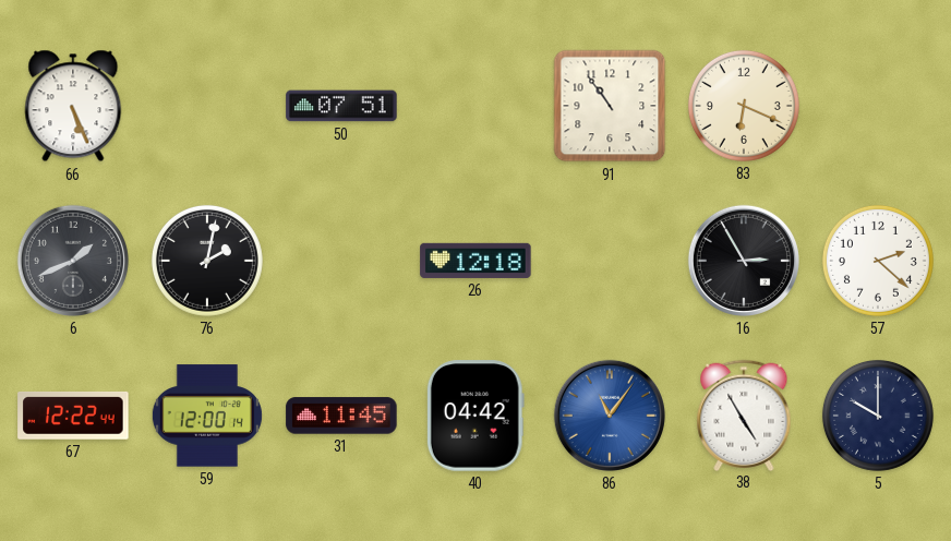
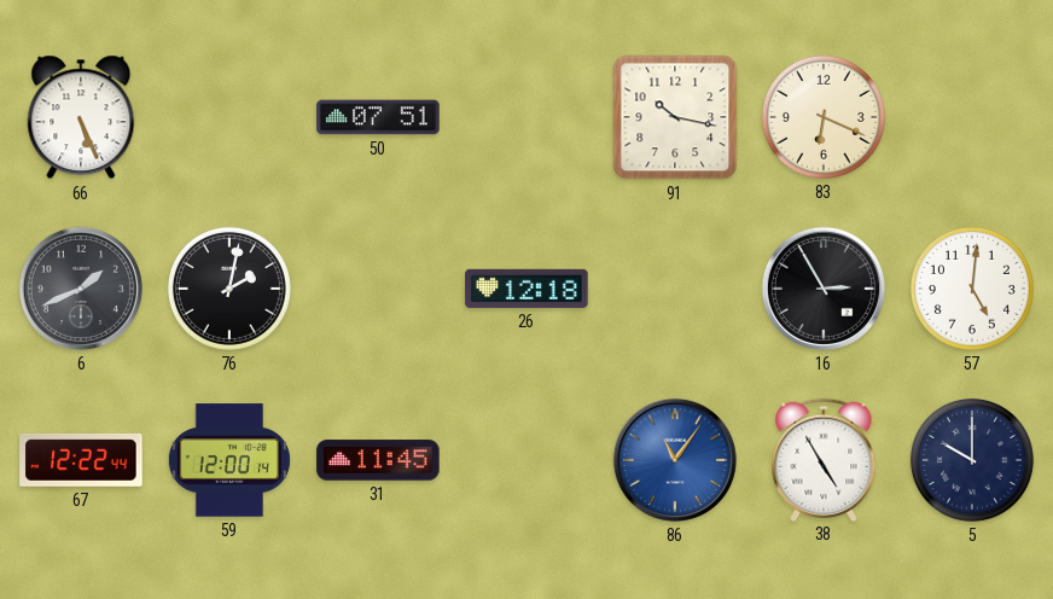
91: 10:54 -> 10:17
57: 2:22 -> 5:01
40: 04:42 -> none
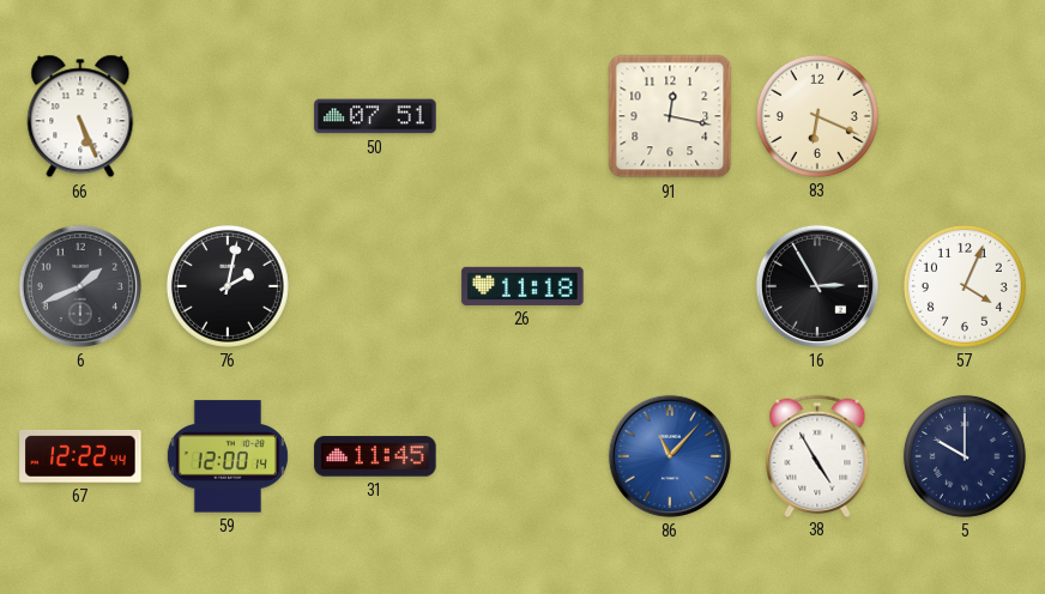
91: 10:17 -> 12:17
26: 12:18 -> 11:18
57: 5:01 -> 4:04
86: 11:06 -> 11:07
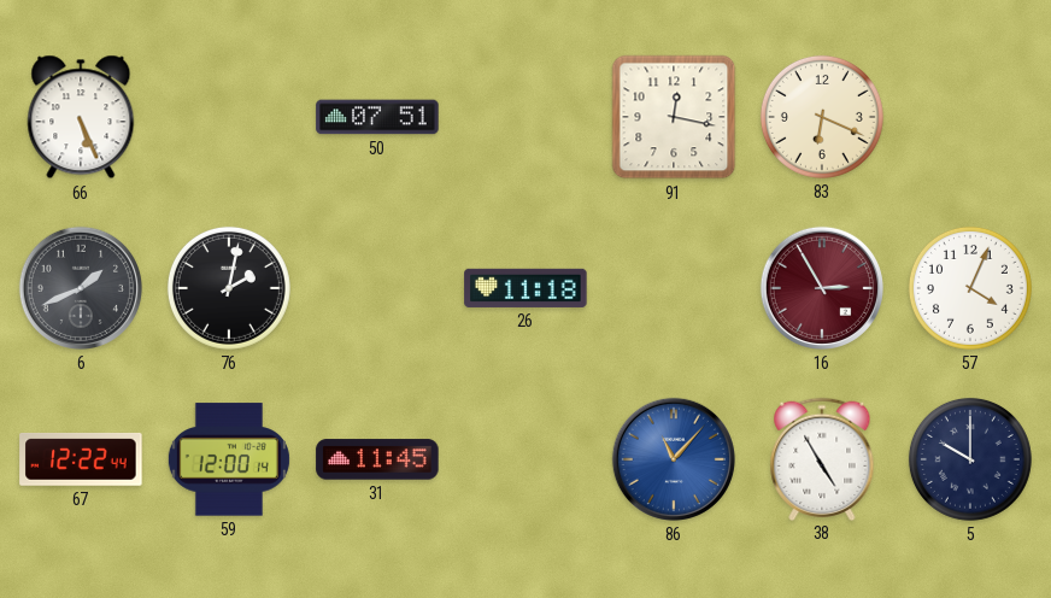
16 dial: black -> burgundy
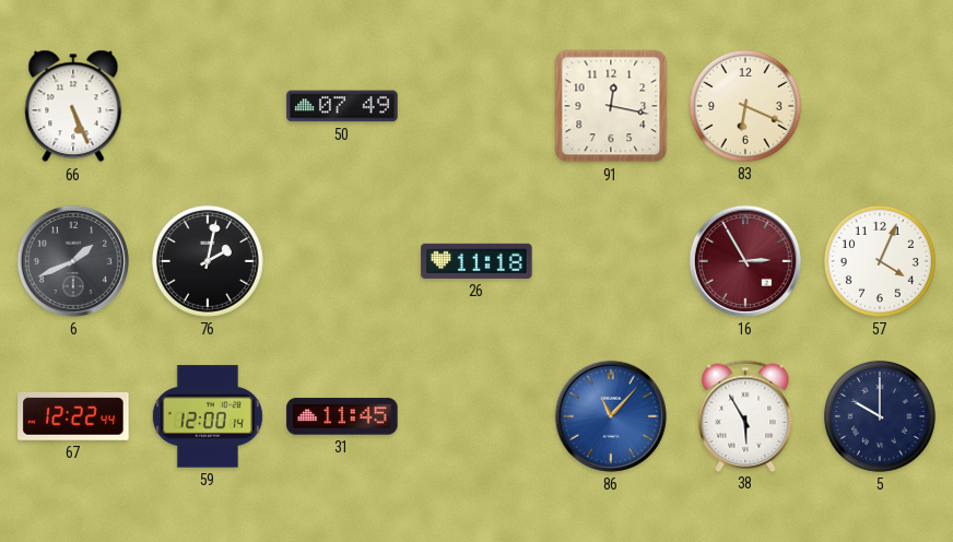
50: 07:51 -> 07:49
38: 4:55 -> 5:55
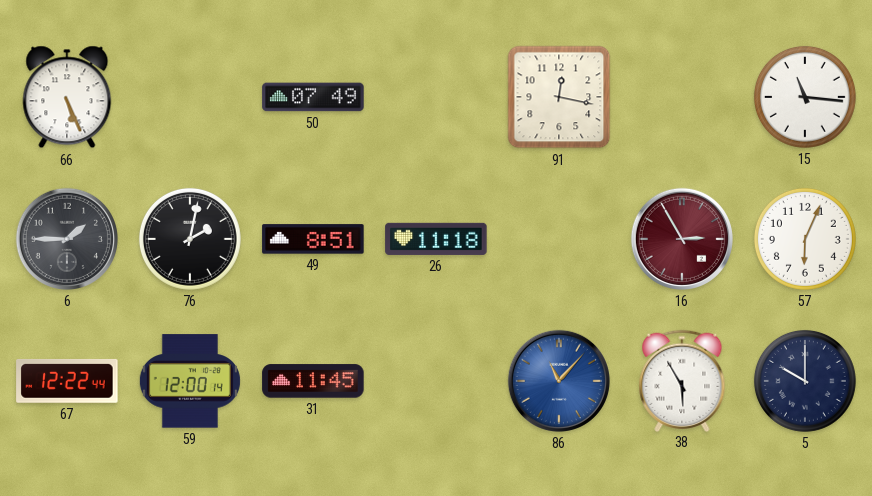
83: 6:19 -> none
15: none -> 11:16
6: 1:41 -> 1:45
49: none -> 8:51
57: 4:04 -> 6:04
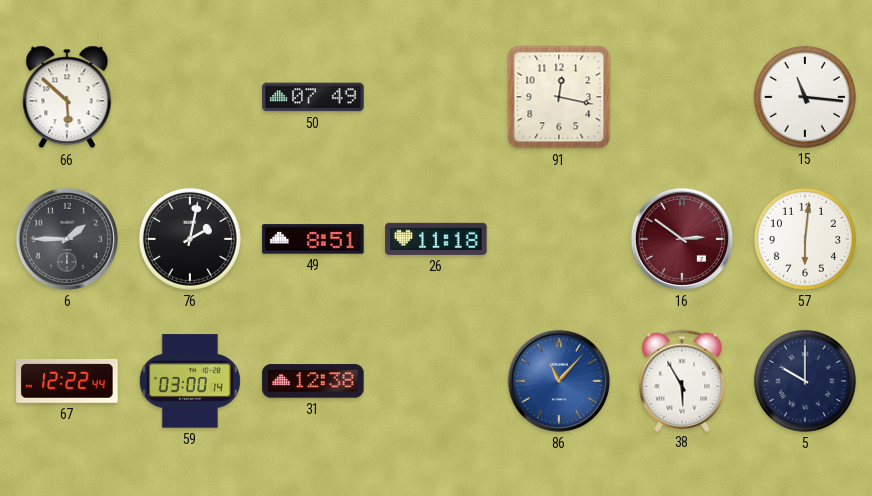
66: 5:26 -> 5:52
16: 2:55 -> 2:51
57: 6:04 -> 6:01
59: 12:00 -> 03:00
31: 11:45 -> 12:38
